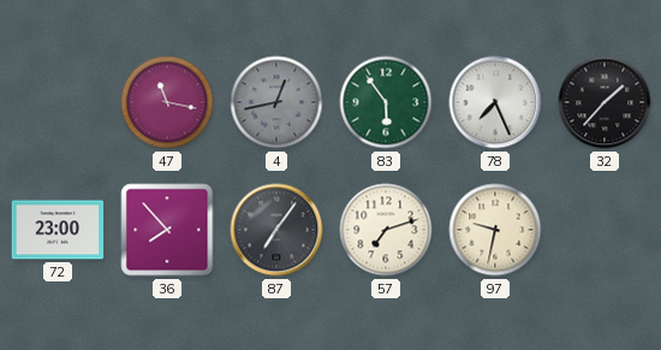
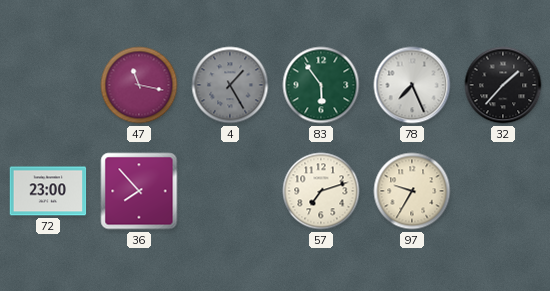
4: 12:43 -> 1:25
87: 7:06 -> none
97: 9:32 -> 9:35
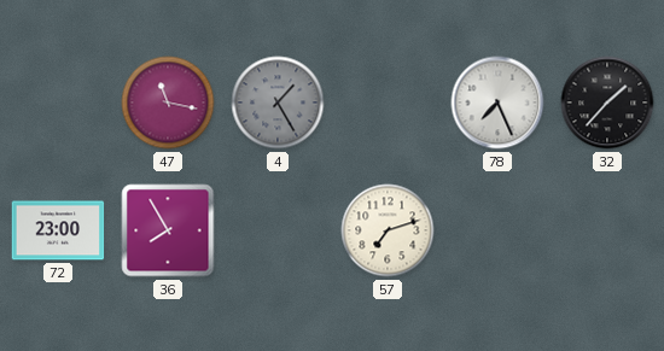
83: 5:54 -> none
36: 7:53 -> 7:55
97: 9:35 -> none
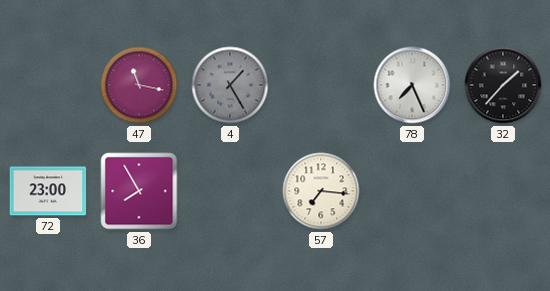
57: 7:12 -> 7:16
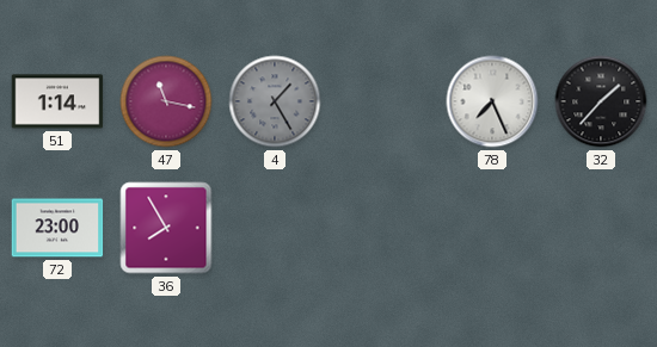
51: none -> 1:14
57: 7:16 -> none
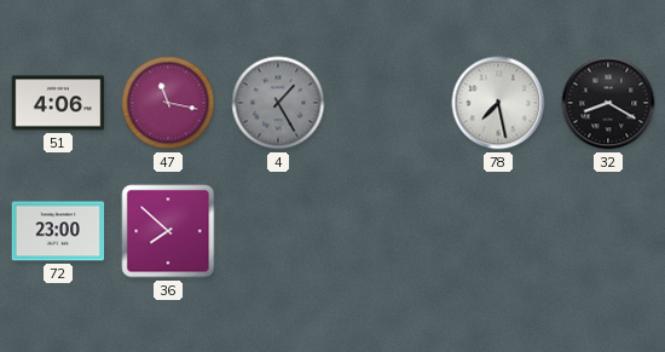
51: 1:14 -> 4:06
78: 7:26 -> 7:28
32: 1:37 -> 8:20
36: 7:55 -> 7:52
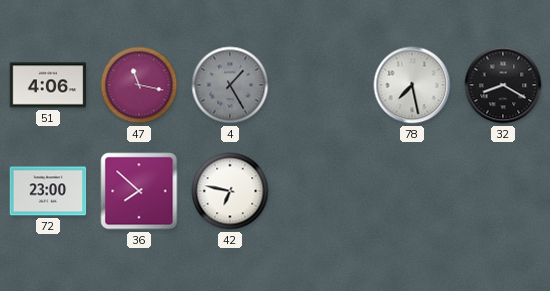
42: none -> 6:47
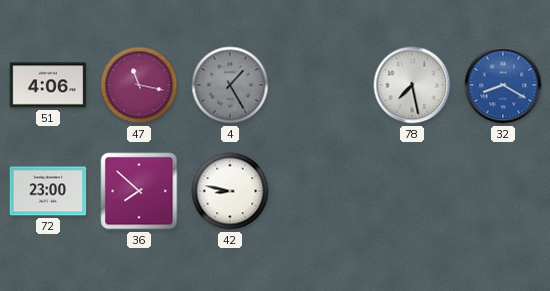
32 dial: black -> blue
42: 6:47 -> 8:47
